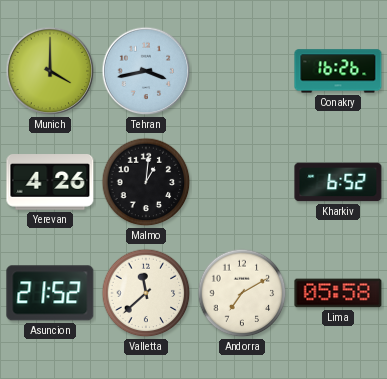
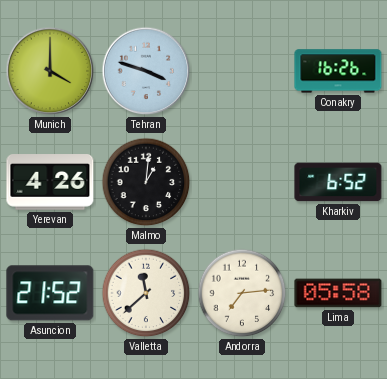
Tehran: 3:43 -> 3:48
Andorra: 7:10 -> 7:14
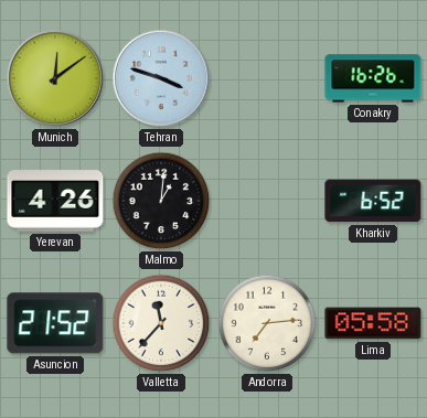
Munich: 4:00 -> 12:09
Valletta: 11:38 -> 11:37
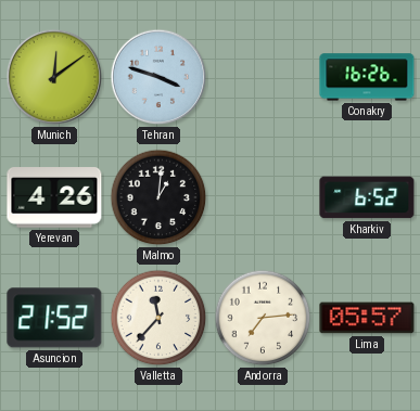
Lima: 05:58 -> 05:57
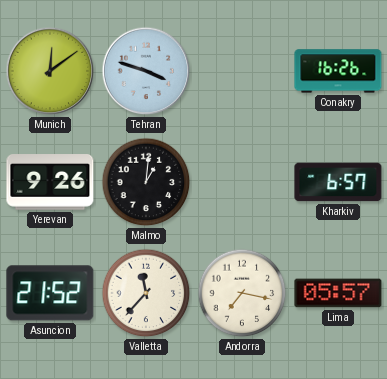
Yerevan: 4:26 -> 9:26
Kharkiv: 6:52 -> 6:57
Andorra: 7:14 -> 7:17
